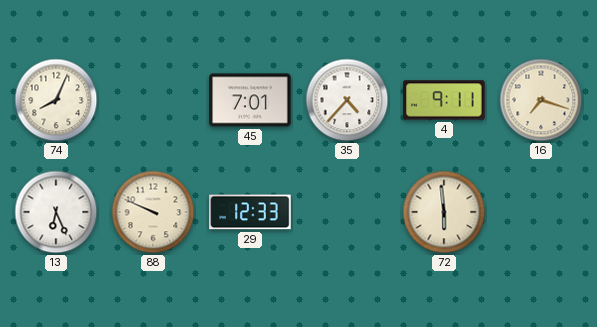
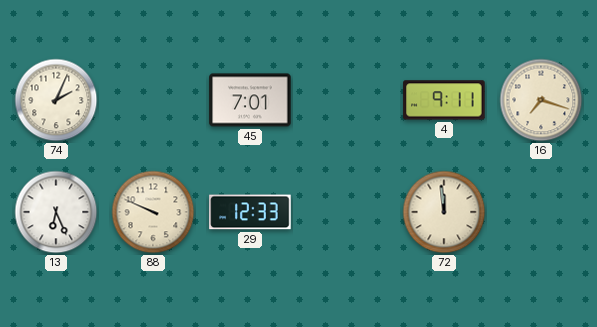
74: 8:04 -> 2:04
35: 4:37 -> none
72: 5:59 -> 11:59
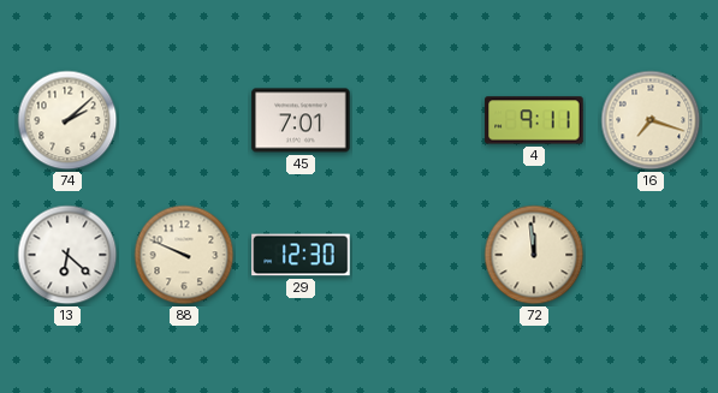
74: 2:04 -> 2:08
13: 6:26 -> 6:22
29: 12:33 -> 12:30
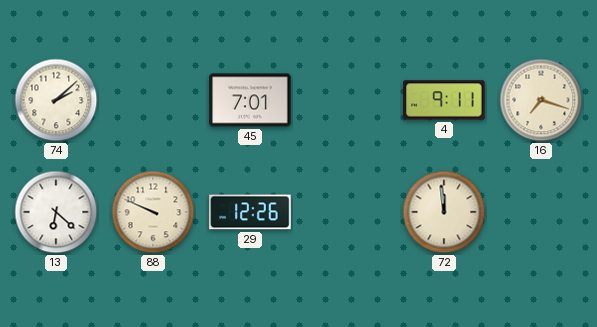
29: 12:30 -> 12:26
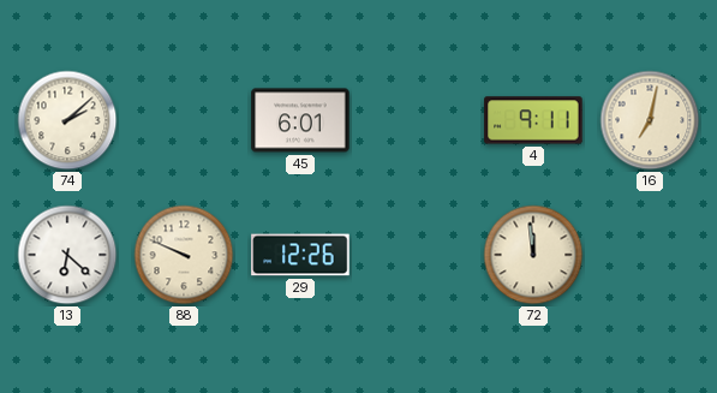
45: 7:01 -> 6:01
16: 7:18 -> 7:02
